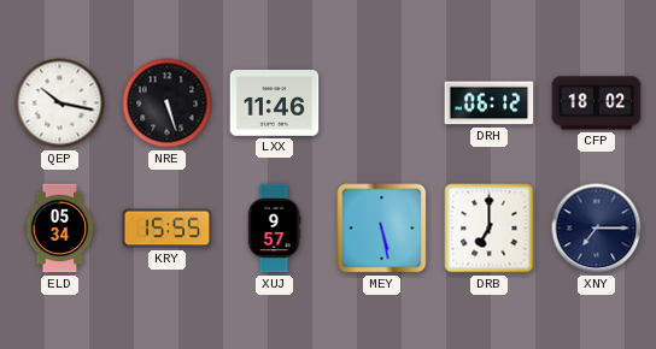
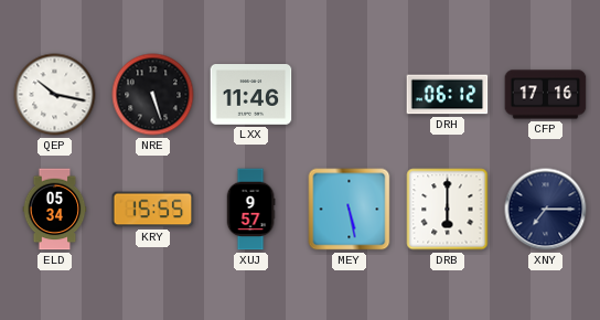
CFP: 18:02 -> 17:16
DRB: 7:00 -> 6:00
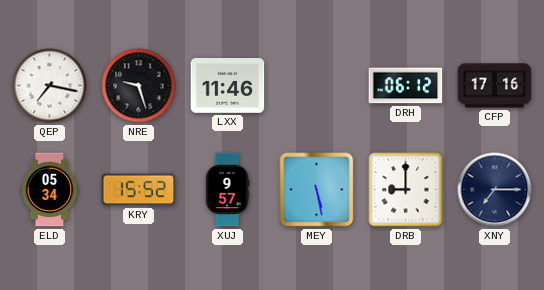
QEP: 10:17 -> 7:17
NRE: 5:27 -> 9:27
KRY: 15:55 -> 15:52
DRB: 6:00 -> 9:00
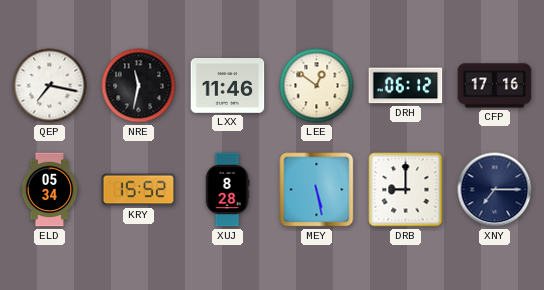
NRE: 9:27 -> 11:32
LEE: none -> 12:51
XUJ: 9:57 -> 8:28
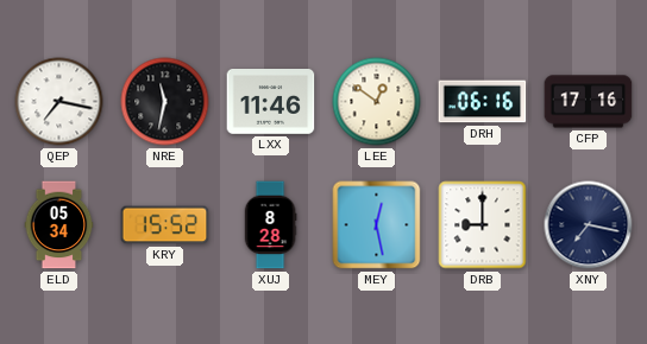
DRH: 06:12 -> 06:16
MEY: 5:28 -> 12:28
XNY: 7:15 -> 7:17
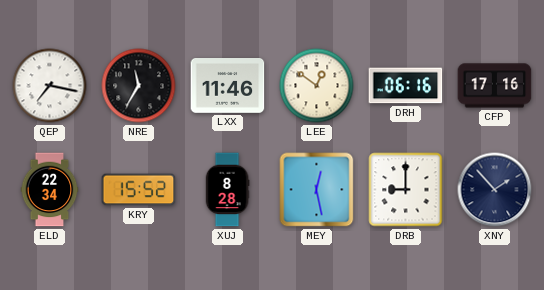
NRE: 11:32 -> 11:35
ELD: 05:34 -> 22:34
XNY: 7:17 -> 1:53
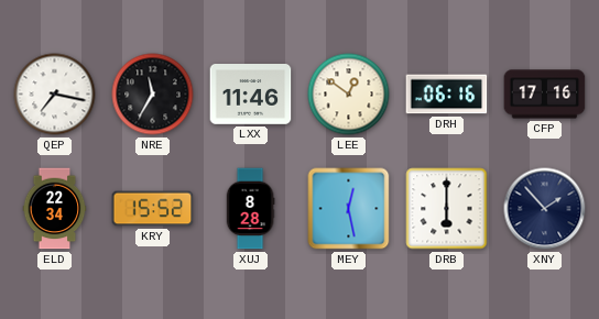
DRB: 9:00 -> 6:00
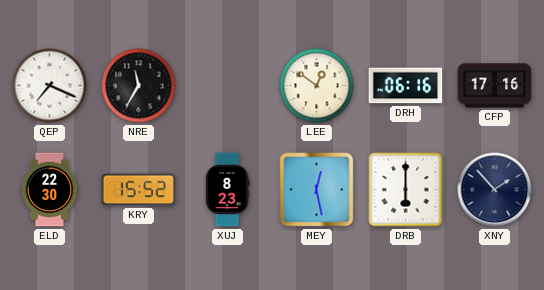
QEP: 7:17 -> 7:19
LXX: 11:46 -> none
ELD: 22:34 -> 22:30
XUJ: 8:28 -> 8:23
